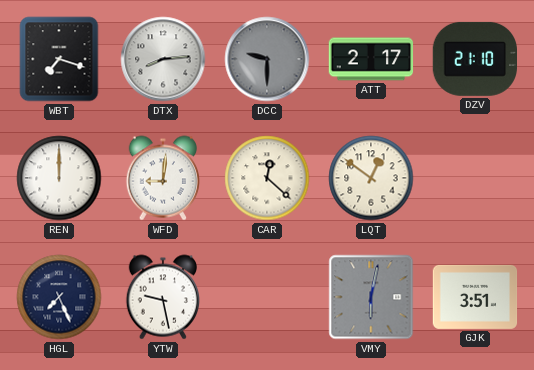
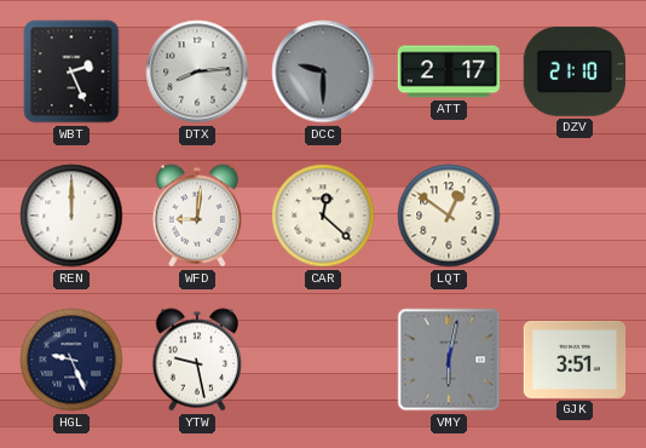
WBT: 7:18 -> 2:26
HGL: 7:26 -> 9:26
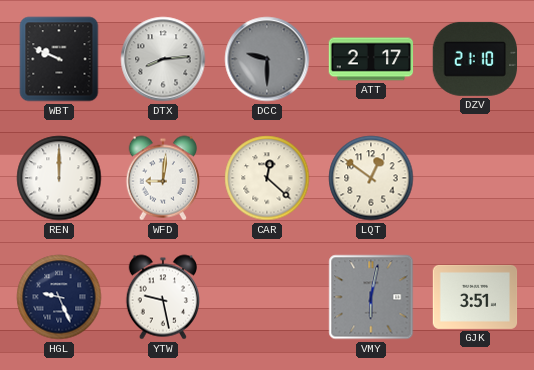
WBT: 2:26 -> 9:49
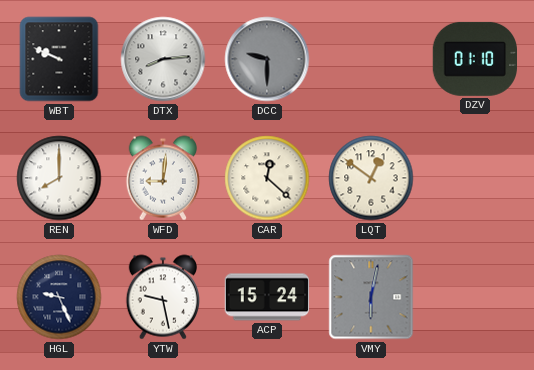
ATT: 2:17 -> none
DZV: 21:10 -> 01:10
REN: 12:00 -> 8:00
ACP: none -> 15:24
GJK: 3:51 -> none
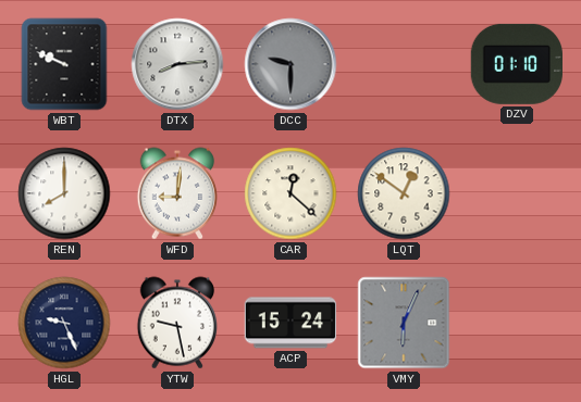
VMY: 6:02 -> 6:04
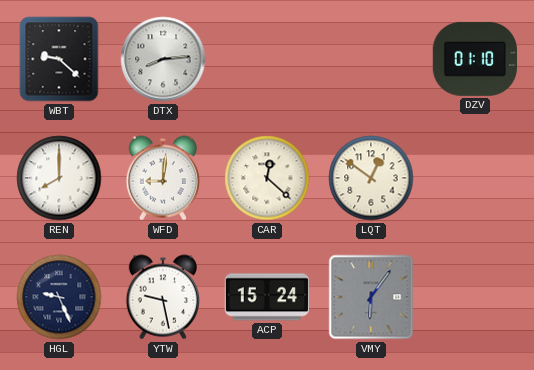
WBT: 9:49 -> 9:22
DCC: 9:30 -> none
VMY: 6:04 -> 6:06
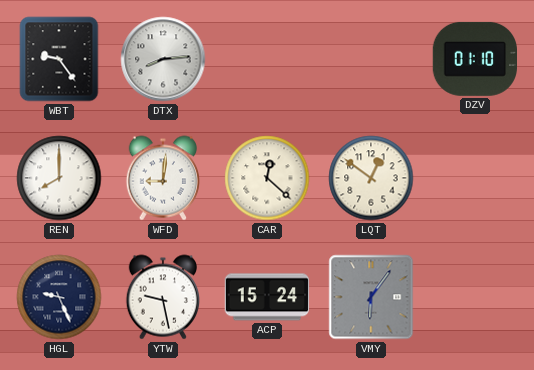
WBT: 9:22 -> 9:24
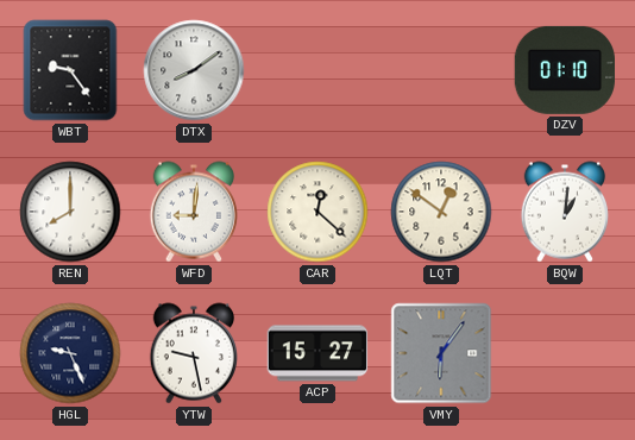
DTX: 8:14 -> 8:09
BQW: none -> 1:01
ACP: 15:24 -> 15:27
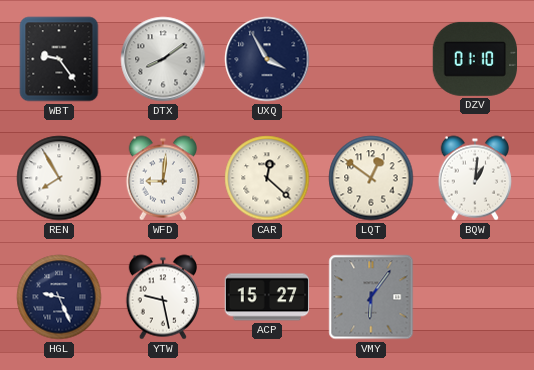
UXQ: none -> 3:55
REN: 8:00 -> 7:55
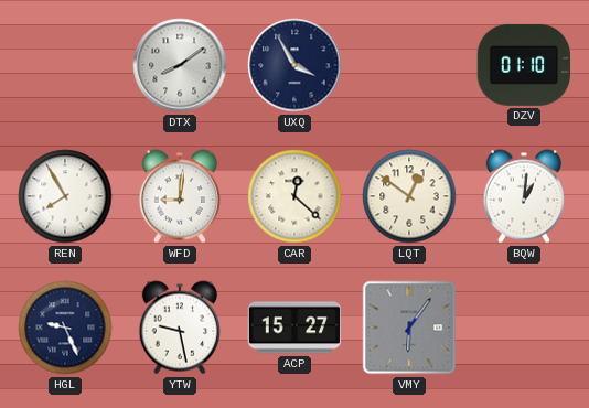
WBT: 9:24 -> none
